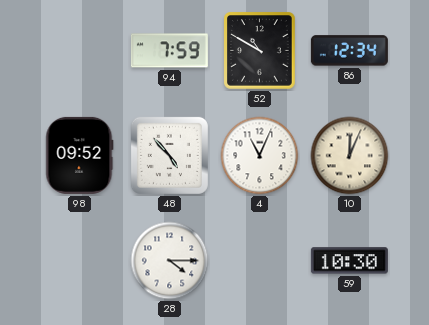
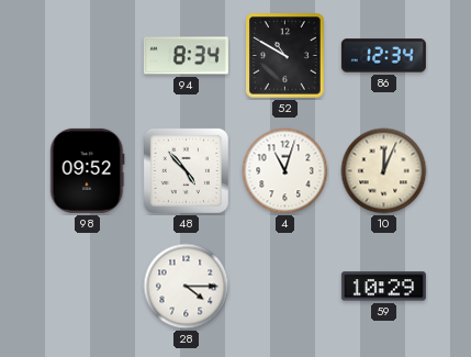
94: 7:59 -> 8:34
4: 11:04 -> 11:03
59: 10:30 -> 10:29
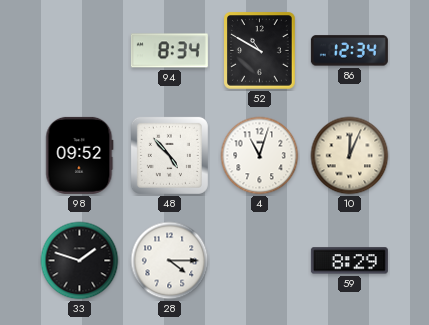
33: none -> 1:48
59: 10:29 -> 8:29
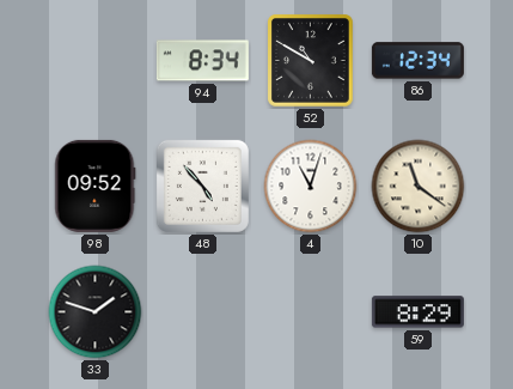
10: 12:04 -> 11:21
28: 4:15 -> none
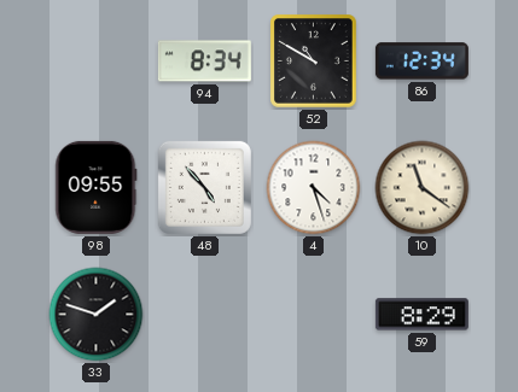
98: 09:52 -> 09:55
4: 11:03 -> 4:27
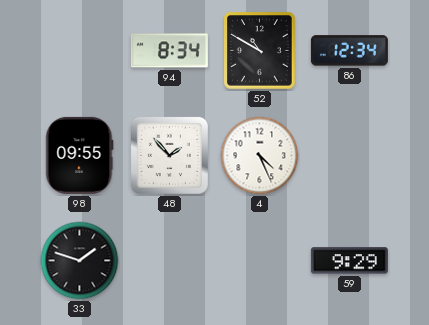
48: 4:53 -> 1:53
4: 4:27 -> 4:26
10: 11:21 -> none
59: 8:29 -> 9:29
